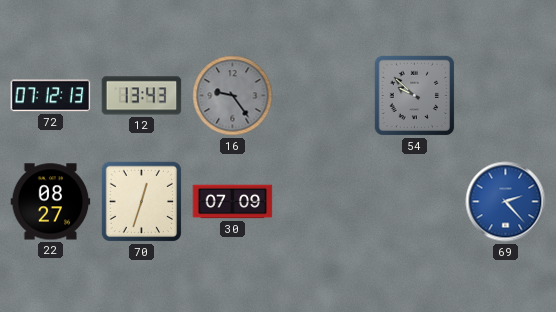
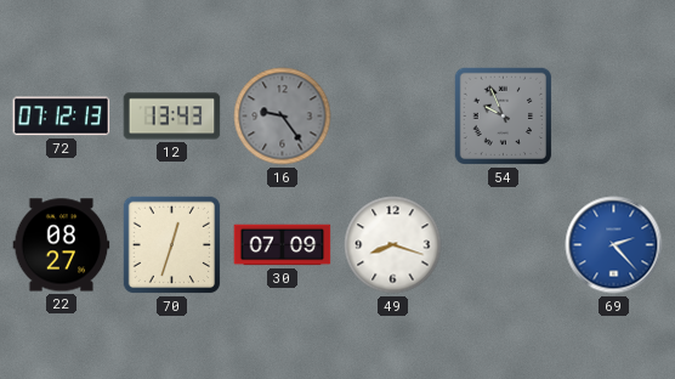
54: 9:52 -> 9:56
49: none -> 8:18
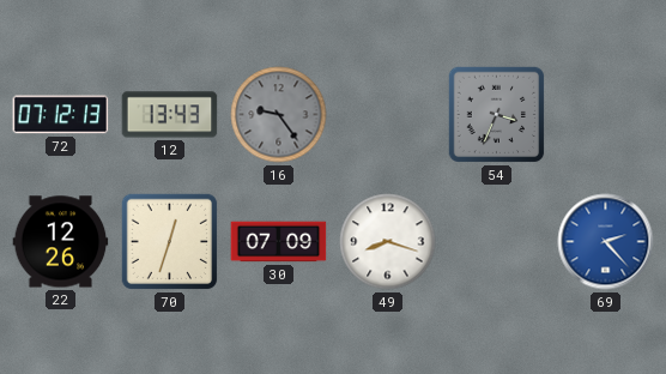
54: 9:56 -> 3:34
22: 08:27 -> 12:26
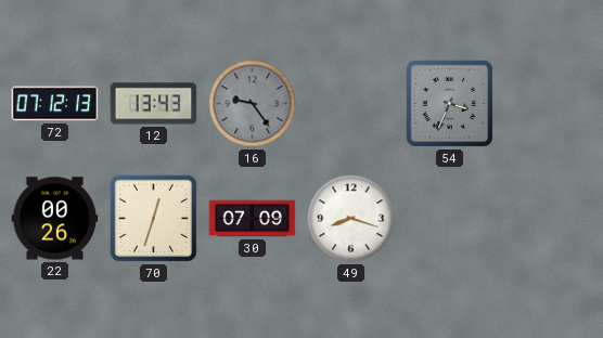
22: 12:26 -> 00:26
69: 2:23 -> none
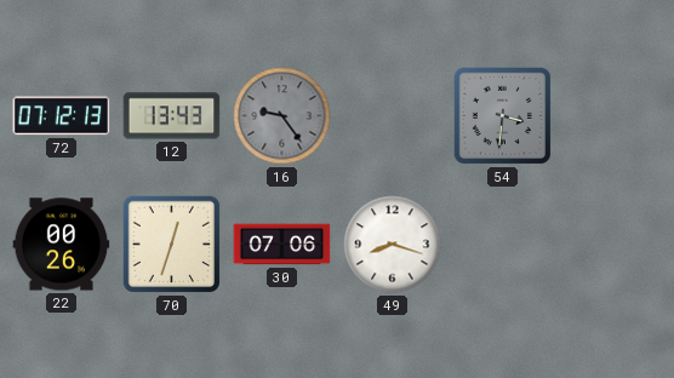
54: 3:34 -> 3:31
30: 07:09 -> 07:06
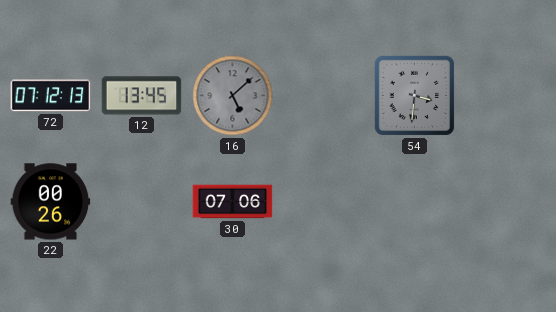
12: 13:43 -> 13:45
16: 9:24 -> 5:08
70: 12:33 -> none
49: 8:18 -> none
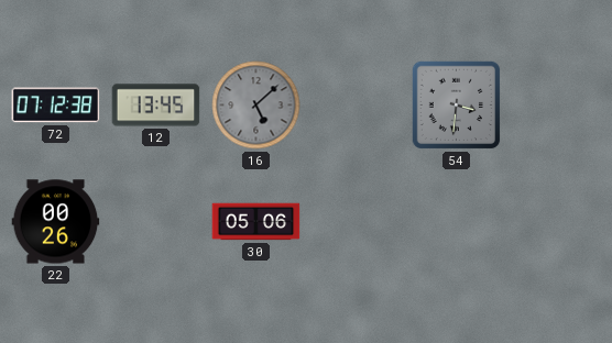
72: 07:12:13 -> 07:12:38
30: 07:06 -> 05:06
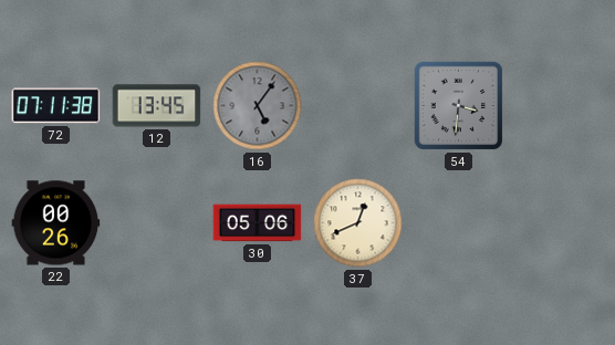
72: 07:12 -> 07:11
16: 5:08 -> 5:06
37: none -> 12:41
